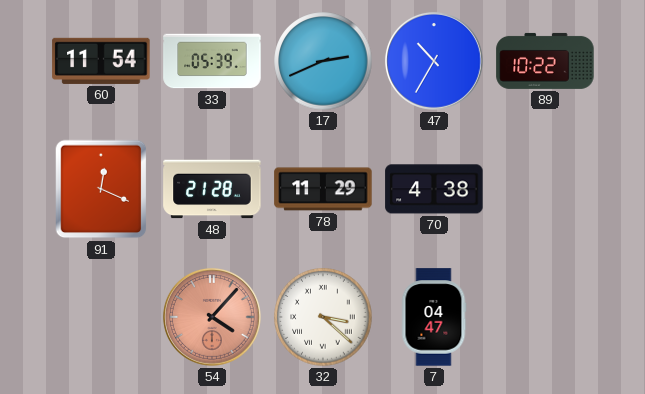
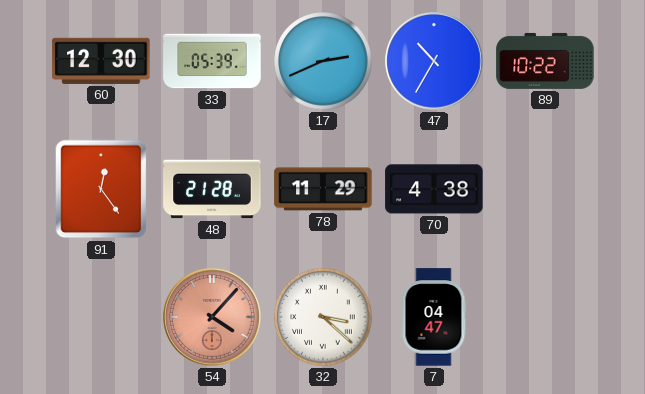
60: 11:54 -> 12:30
91: 12:19 -> 12:24
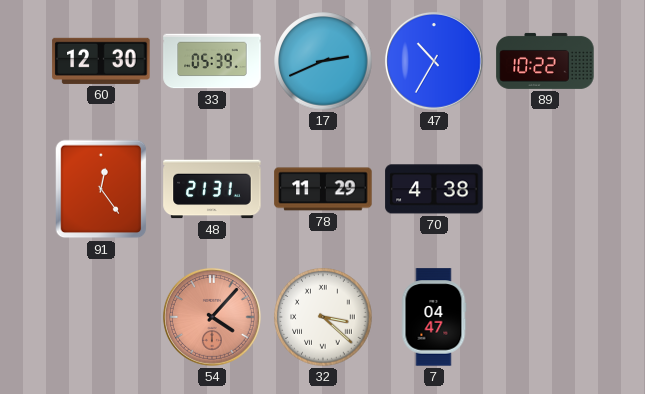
48: 21:28 -> 21:31
